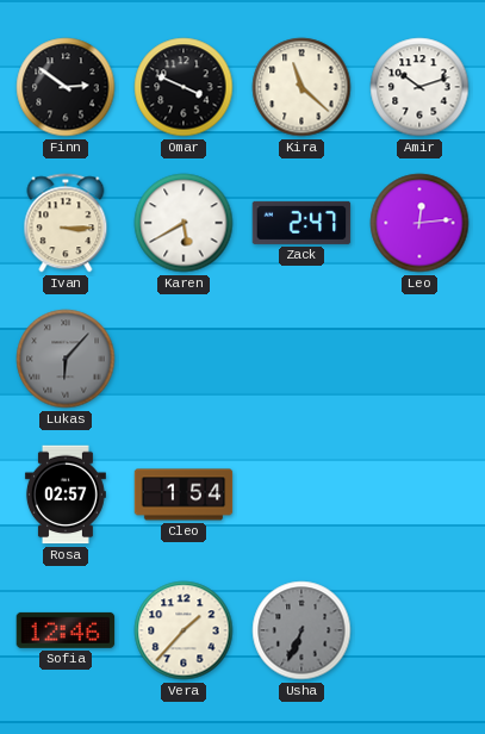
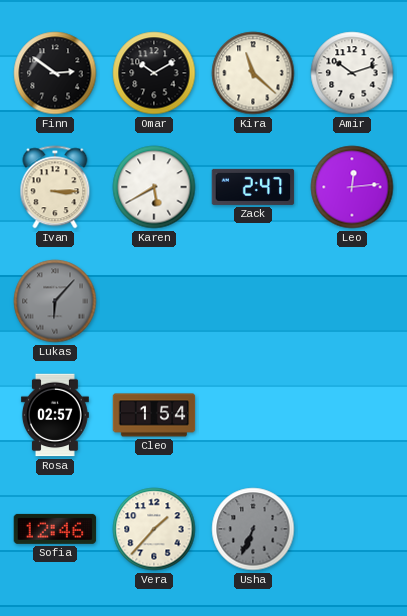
Omar: 3:49 -> 10:10
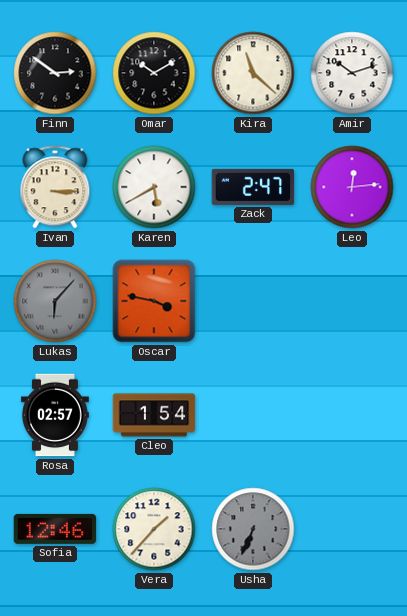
Oscar: none -> 3:47
